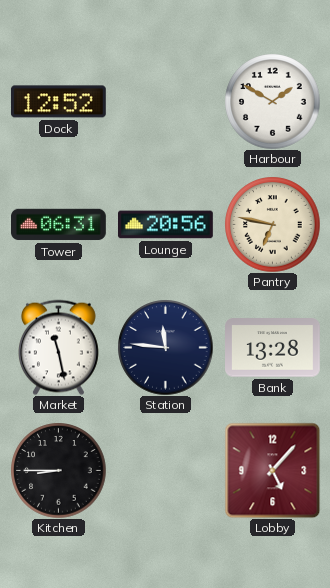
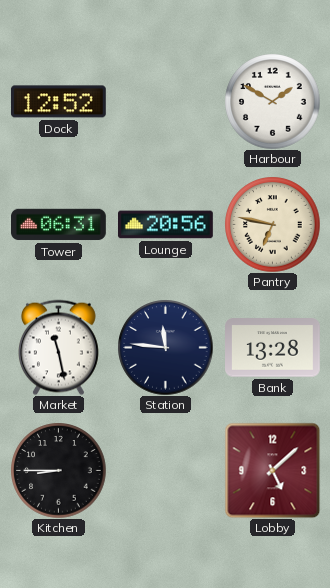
Lobby: 5:07 -> 5:08
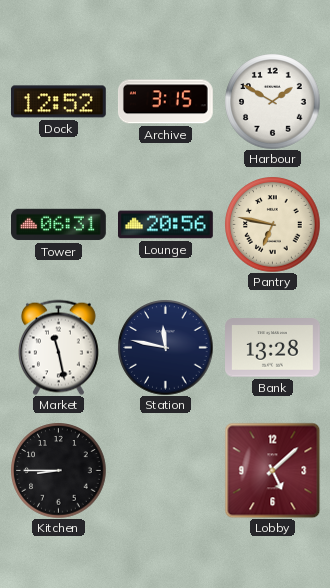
Archive: none -> 3:15
Station: 11:46 -> 11:47
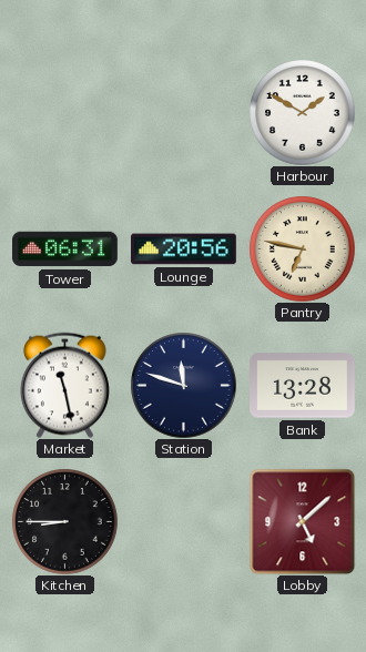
Dock: 12:52 -> none
Archive: 3:15 -> none
Station: 11:47 -> 11:48
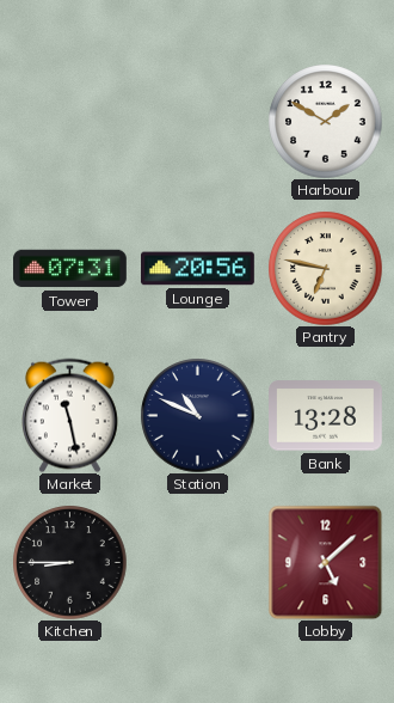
Tower: 06:31 -> 07:31
Station: 11:48 -> 10:49
